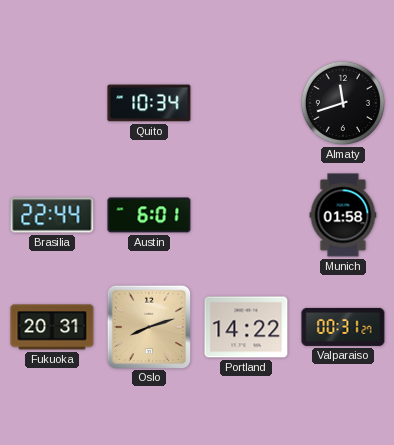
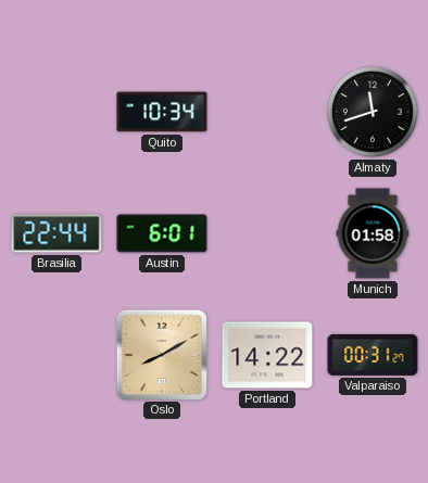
Fukuoka: 20:31 -> none
Oslo: 8:12 -> 8:10
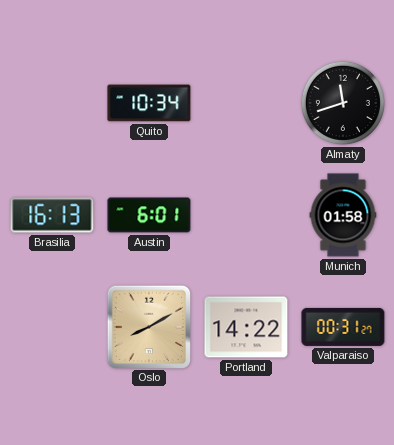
Brasilia: 22:44 -> 16:13
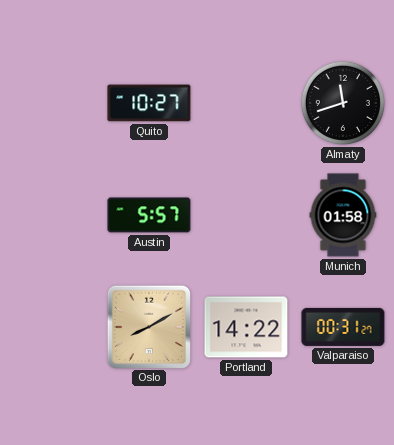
Quito: 10:34 -> 10:27
Brasilia: 16:13 -> none
Austin: 6:01 -> 5:57
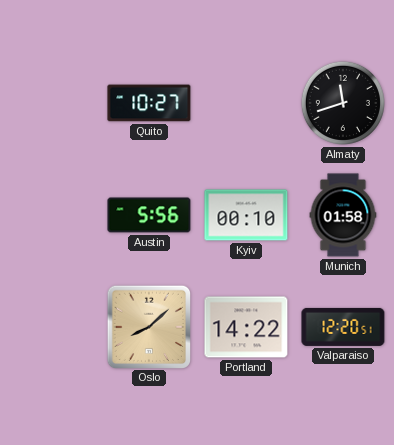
Austin: 5:57 -> 5:56
Kyiv: none -> 00:10
Oslo: 8:10 -> 8:08
Valparaiso: 00:31 -> 12:20
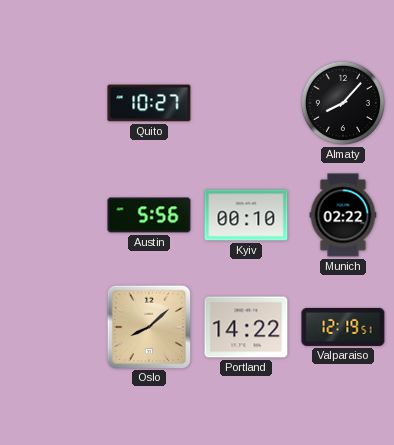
Almaty: 11:42 -> 8:07
Munich: 01:58 -> 02:22
Valparaiso: 12:20 -> 12:19
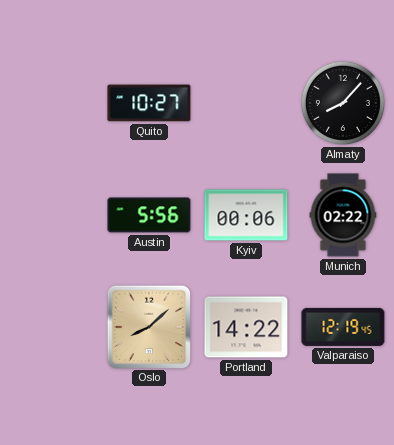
Kyiv: 00:10 -> 00:06
Valparaiso: 12:19:51 -> 12:19:45
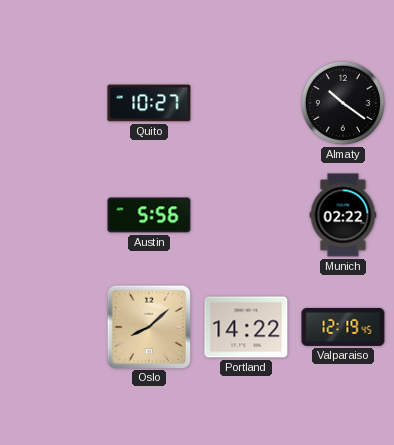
Almaty: 8:07 -> 10:21
Kyiv: 00:06 -> none
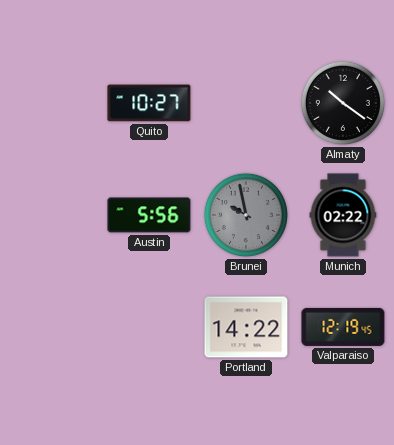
Brunei: none -> 9:58
Oslo: 8:08 -> none
